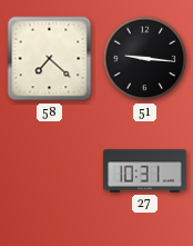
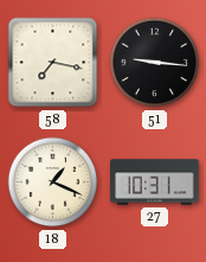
58: 7:22 -> 7:17
18: none -> 1:19
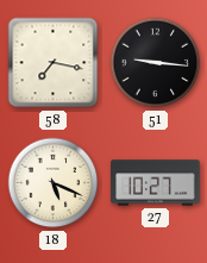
18: 1:19 -> 5:19
27: 10:31 -> 10:27
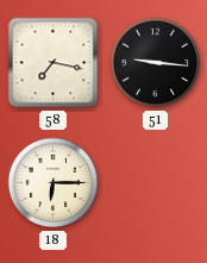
18: 5:19 -> 6:15
27: 10:27 -> none
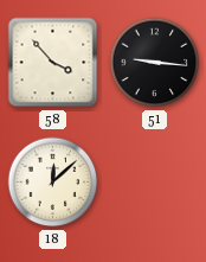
58: 7:17 -> 3:53
18: 6:15 -> 12:08
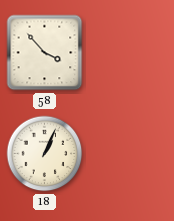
51: 9:16 -> none
18: 12:08 -> 1:04
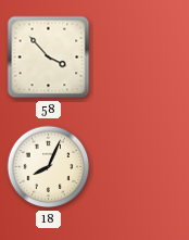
18: 1:04 -> 8:04
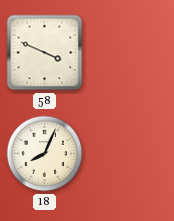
58: 3:53 -> 3:49
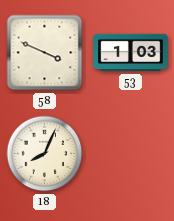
53: none -> 1:03
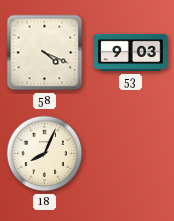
58: 3:49 -> 4:19
53: 1:03 -> 9:03
